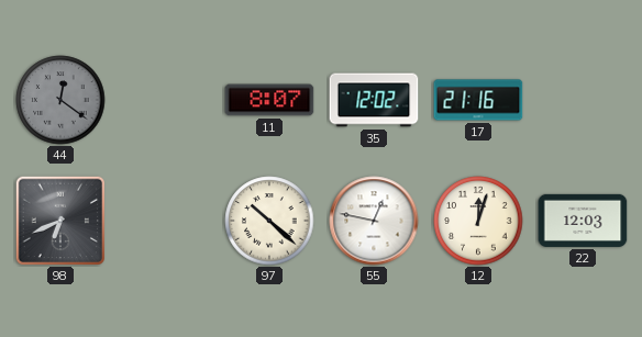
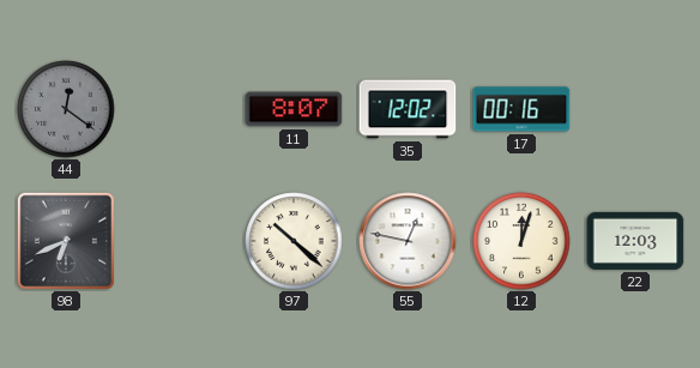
17: 21:16 -> 00:16
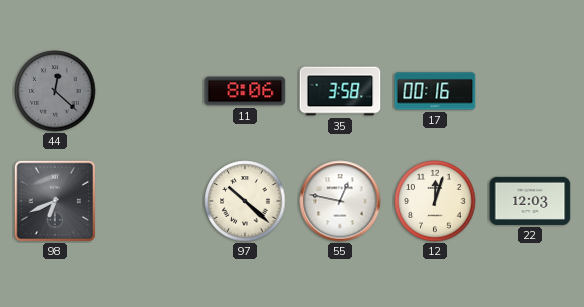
44: 12:21 -> 12:22
11: 8:07 -> 8:06
35: 12:02 -> 3:58
